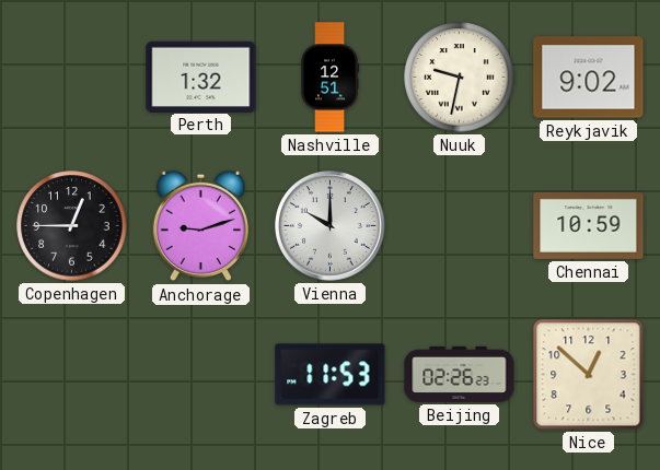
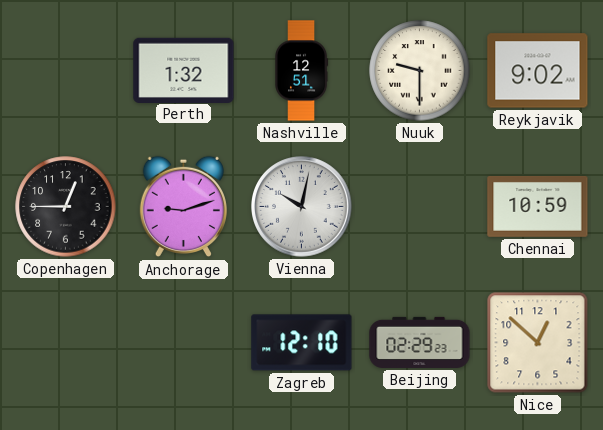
Nuuk: 9:32 -> 9:30
Vienna: 10:00 -> 10:02
Zagreb: 11:53 -> 12:10
Beijing: 02:26 -> 02:29
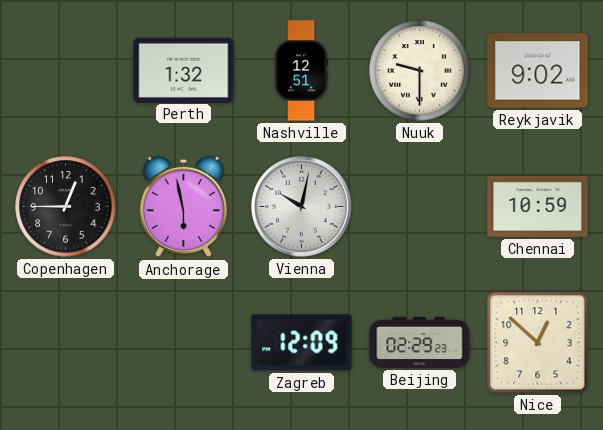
Anchorage: 9:12 -> 5:58
Zagreb: 12:10 -> 12:09
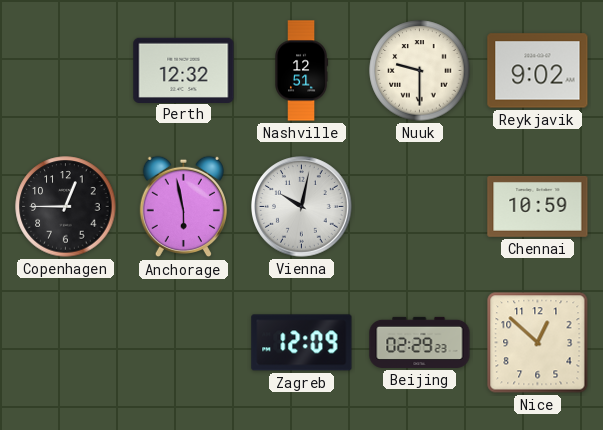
Perth: 1:32 -> 12:32
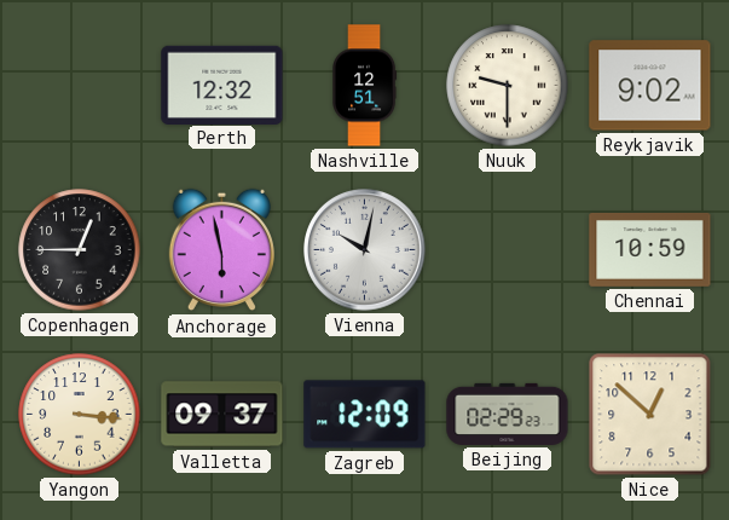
Yangon: none -> 3:16
Valletta: none -> 09:37
